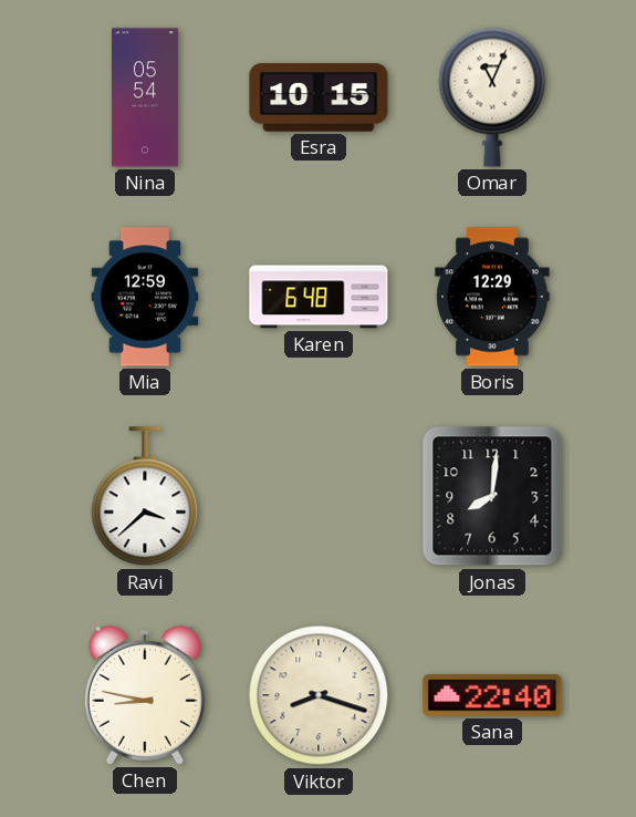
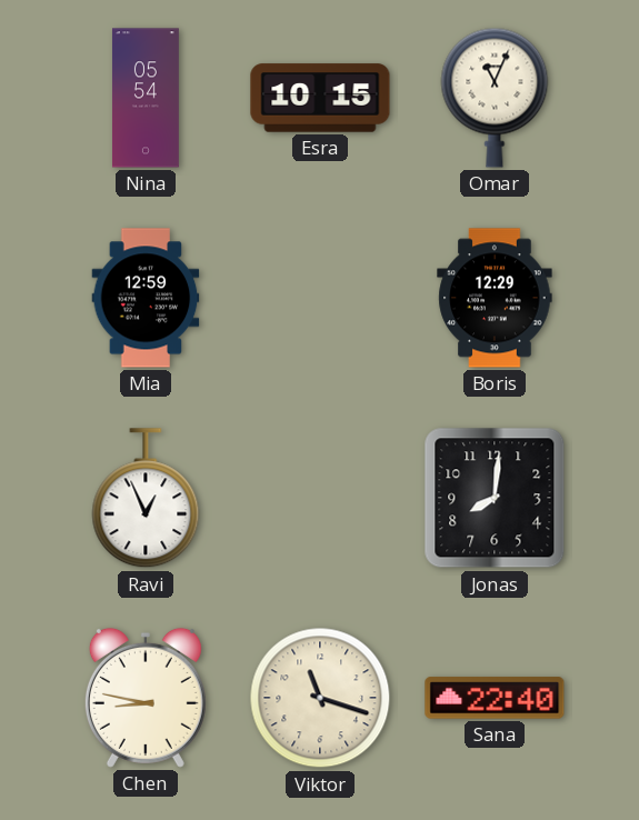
Karen: 6:48 -> none
Ravi: 3:38 -> 12:56
Viktor: 8:18 -> 11:18
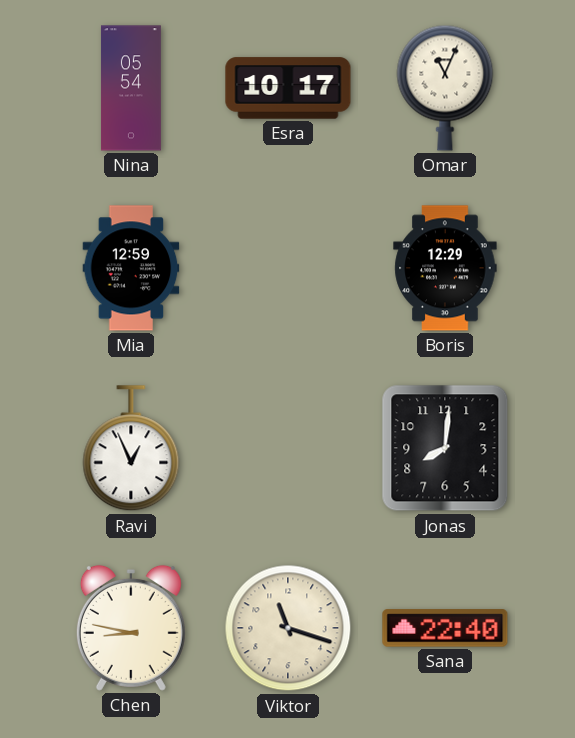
Esra: 10:15 -> 10:17
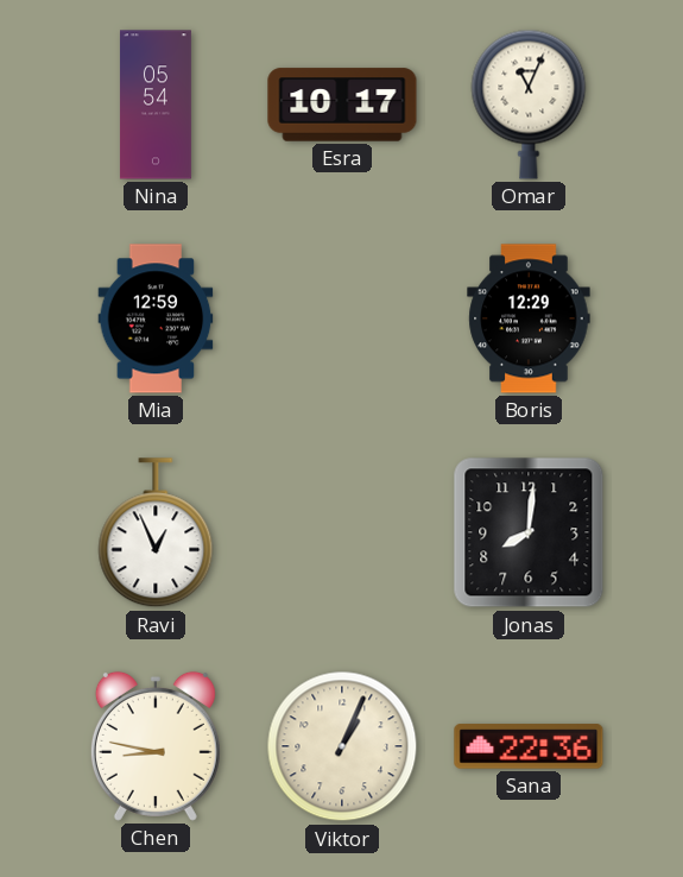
Viktor: 11:18 -> 1:04
Sana: 22:40 -> 22:36
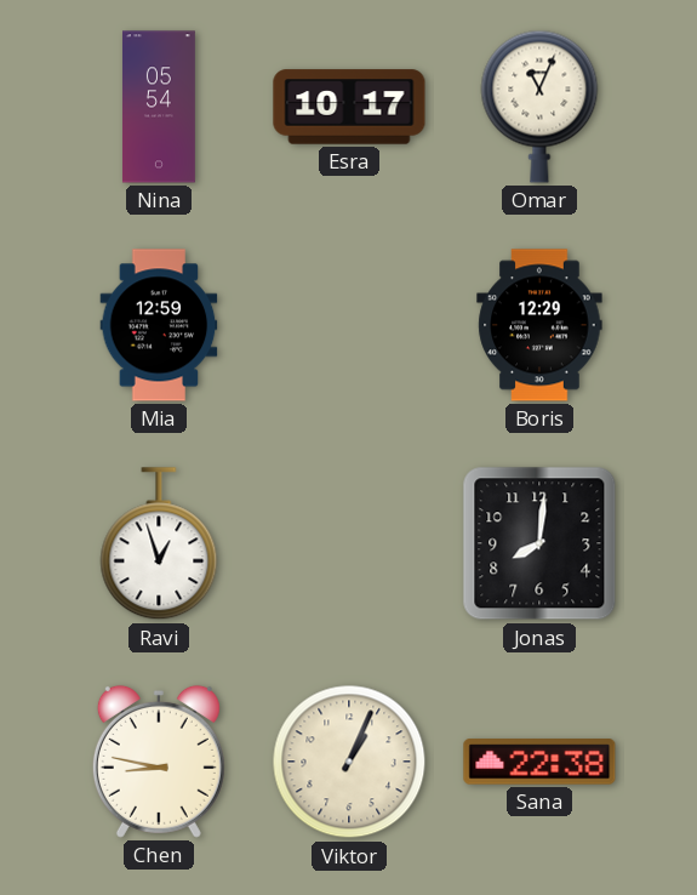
Ravi: 12:56 -> 12:57
Sana: 22:36 -> 22:38
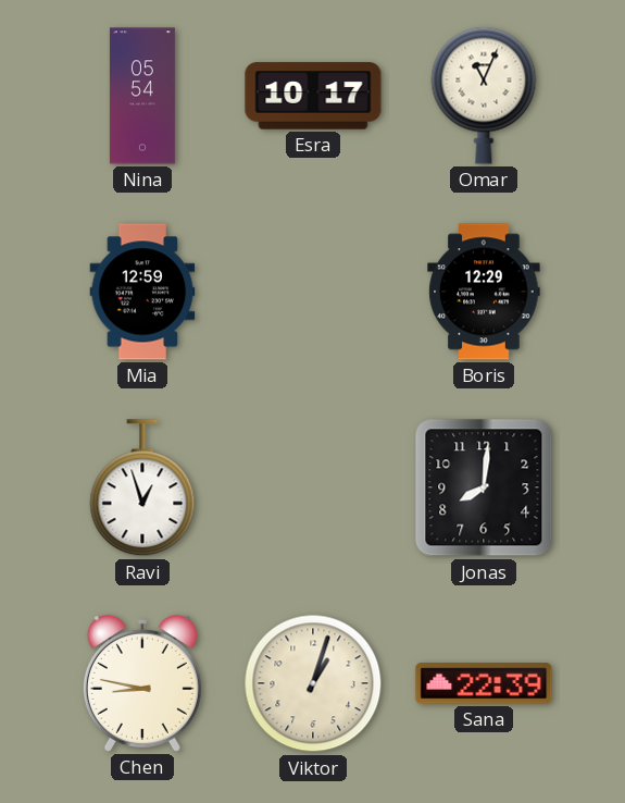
Viktor: 1:04 -> 1:03
Sana: 22:38 -> 22:39
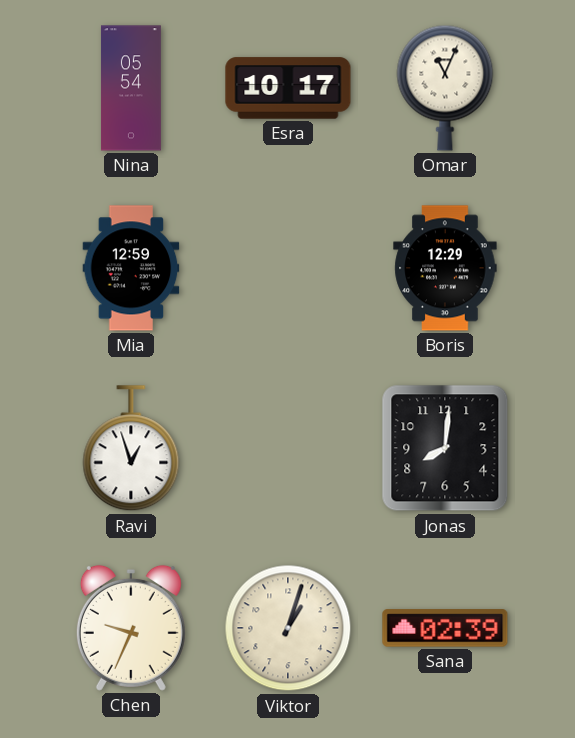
Chen: 8:47 -> 9:34
Sana: 22:39 -> 02:39
